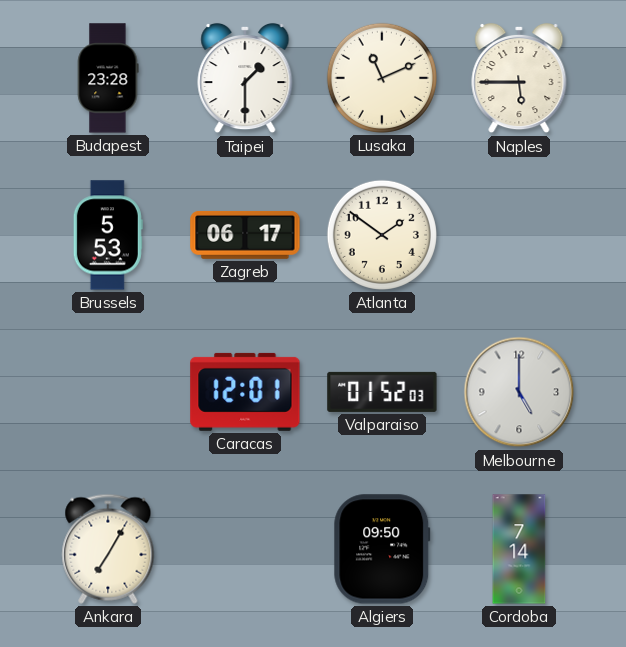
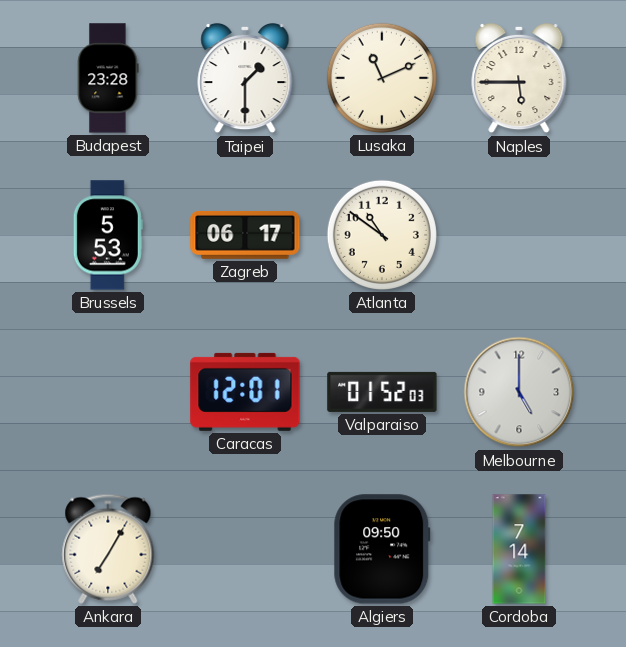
Atlanta: 1:51 -> 10:51
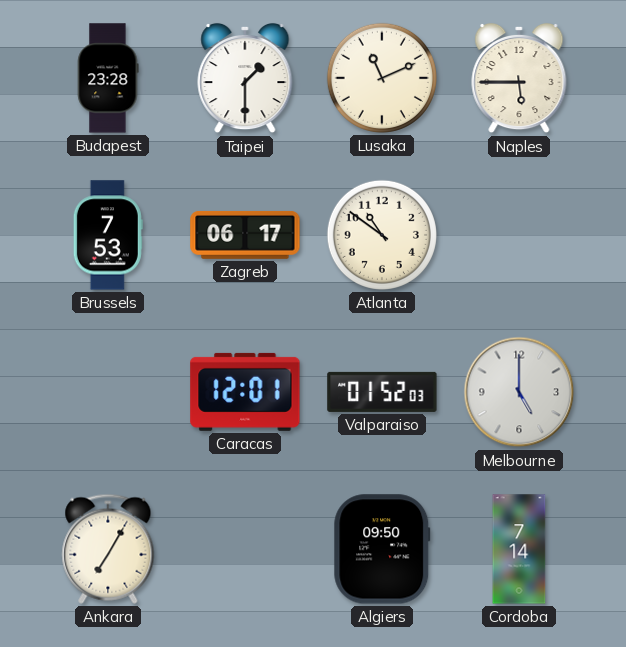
Brussels: 5:53 -> 7:53
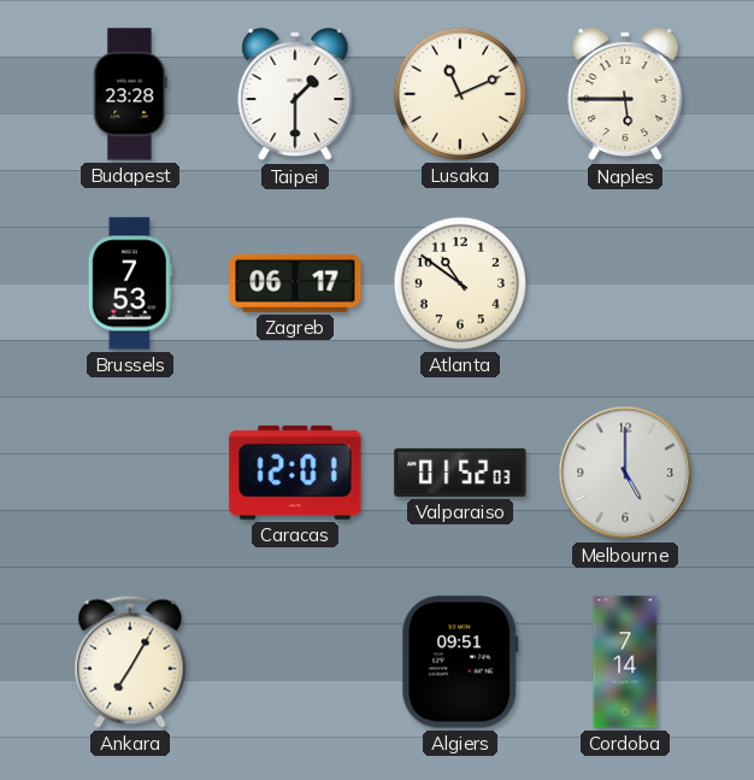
Algiers: 09:50 -> 09:51
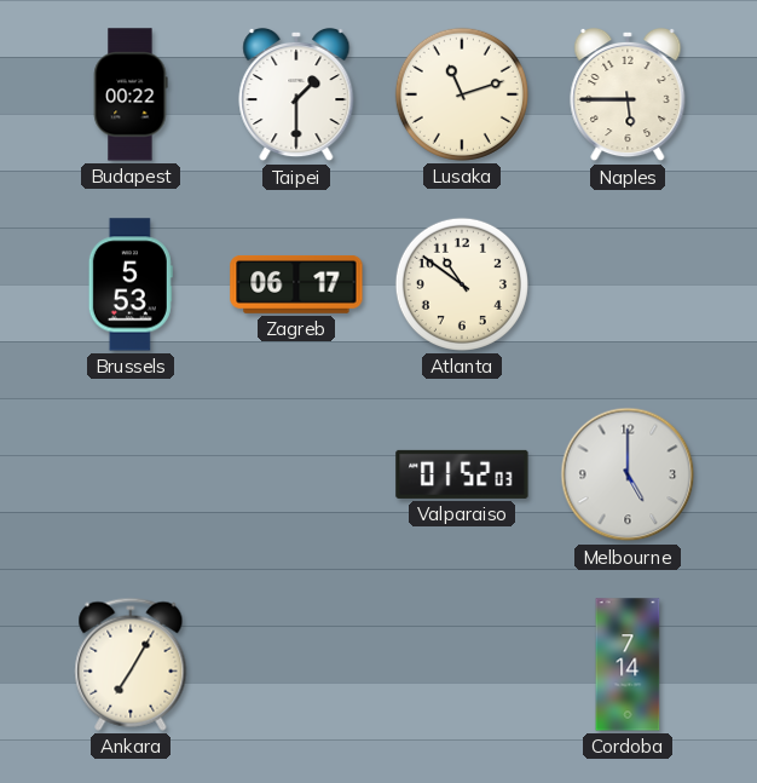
Budapest: 23:28 -> 00:22
Lusaka: 11:11 -> 11:12
Brussels: 7:53 -> 5:53
Caracas: 12:01 -> none
Algiers: 09:51 -> none
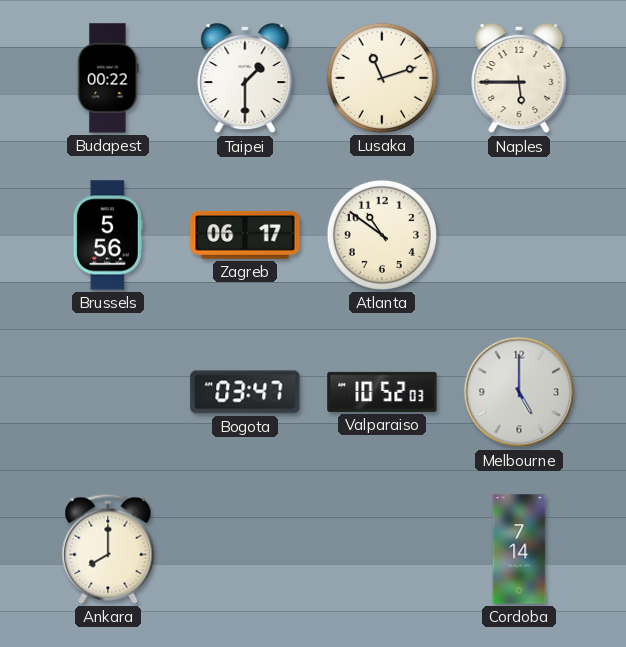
Brussels: 5:53 -> 5:56
Bogota: none -> 03:47
Valparaiso: 01:52 -> 10:52
Ankara: 7:05 -> 8:00
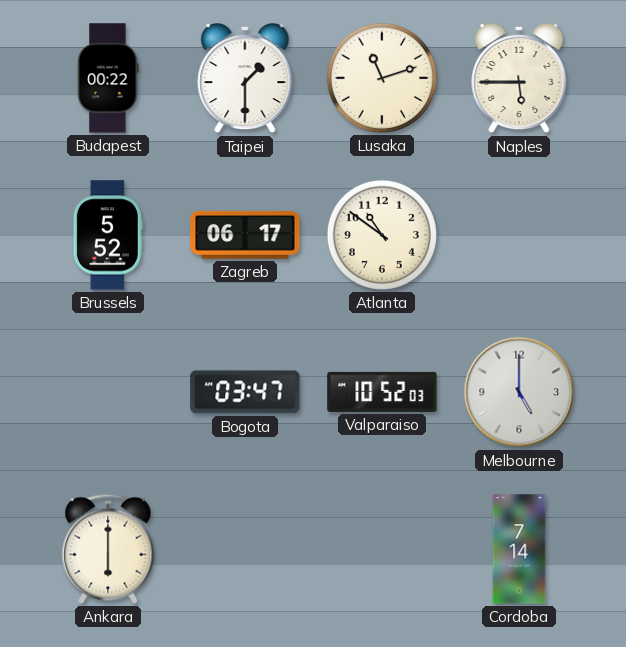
Brussels: 5:56 -> 5:52
Ankara: 8:00 -> 6:00
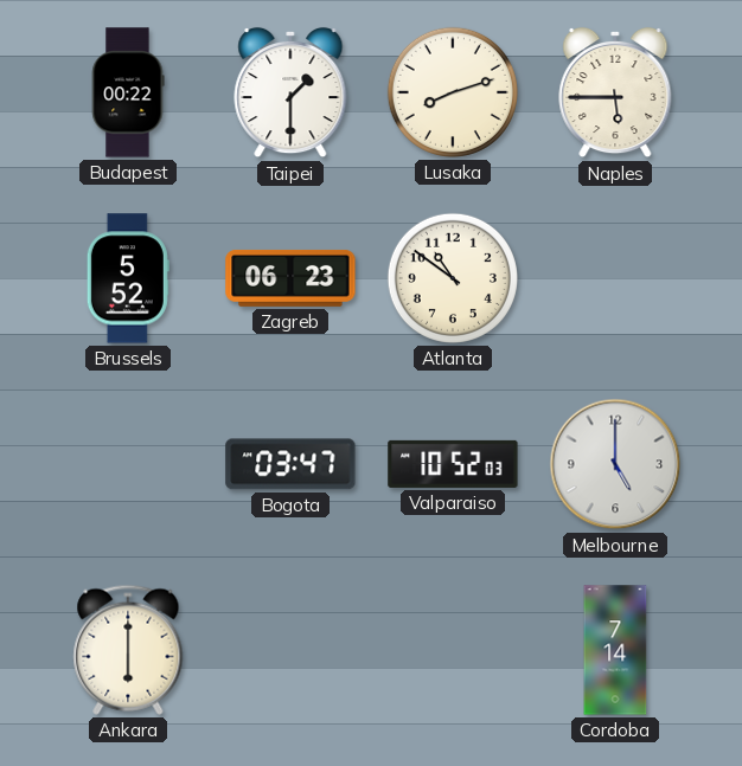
Lusaka: 11:12 -> 8:12
Zagreb: 06:17 -> 06:23
